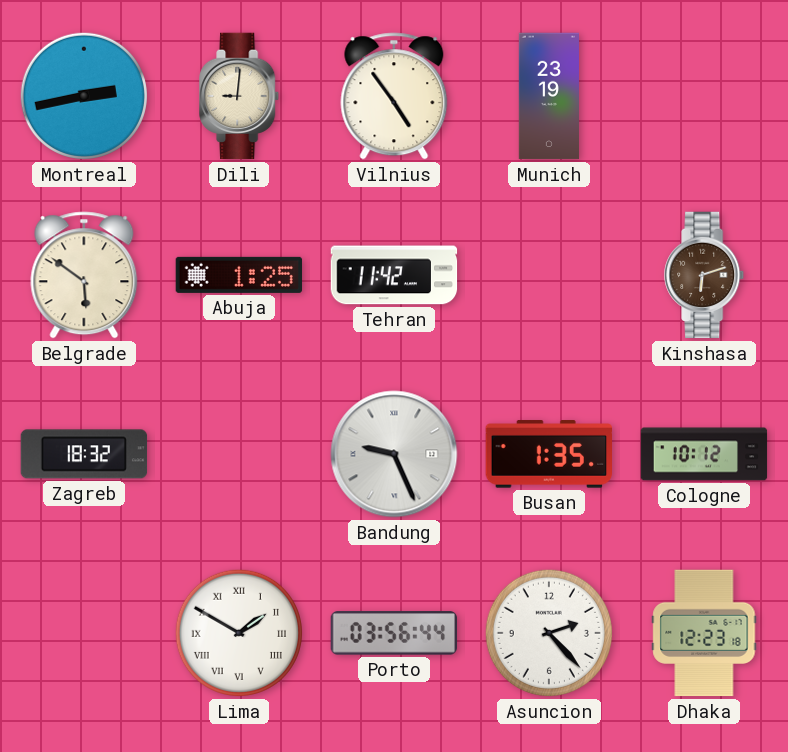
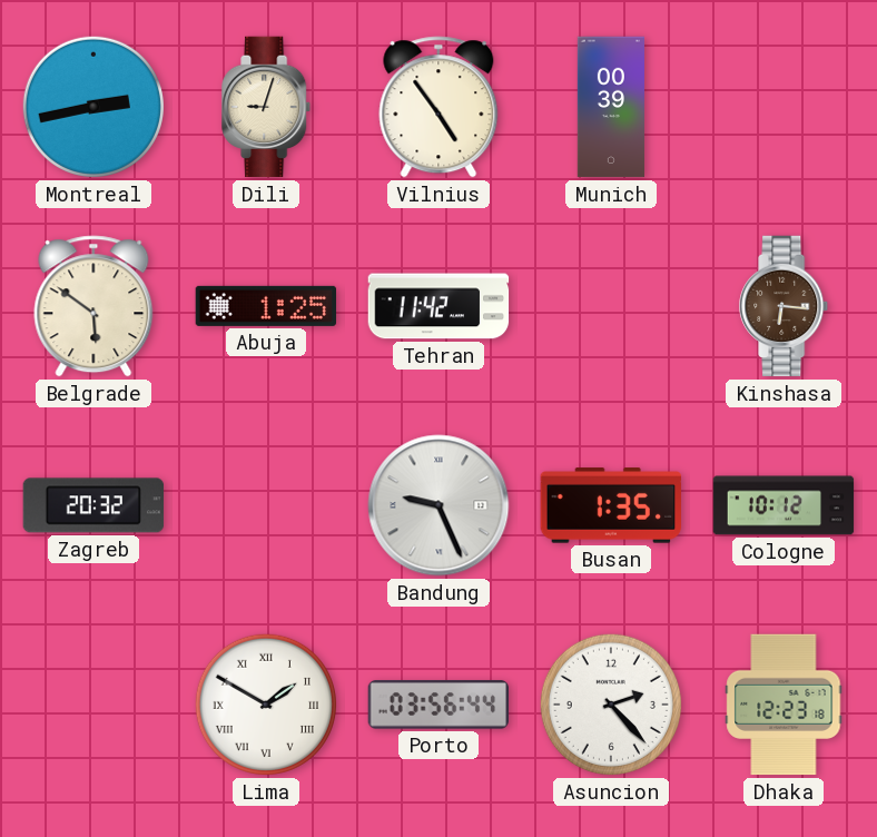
Dili: 9:01 -> 9:03
Munich: 23:19 -> 00:39
Kinshasa: 6:12 -> 6:16
Zagreb: 18:32 -> 20:32
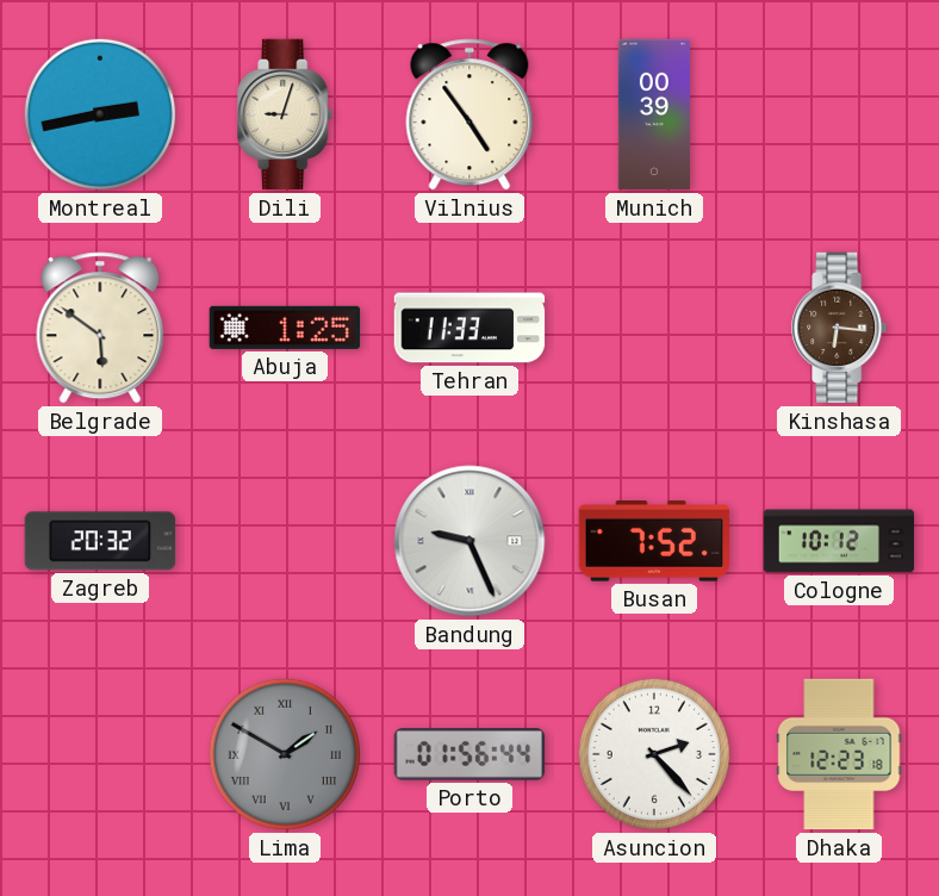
Tehran: 11:42 -> 11:33
Busan: 1:35 -> 7:52
Lima dial: white -> grey
Porto: 03:56 -> 01:56
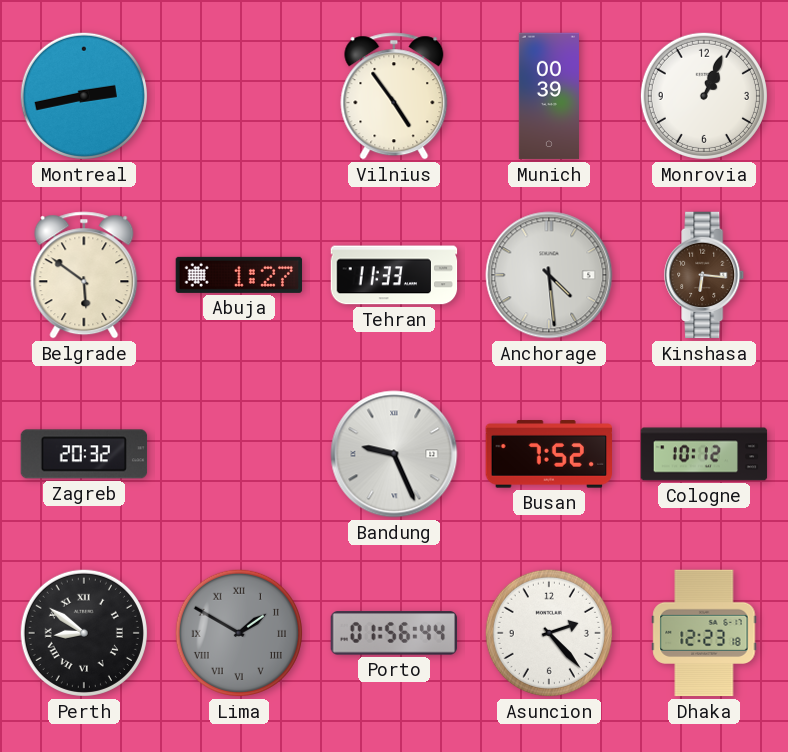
Dili: 9:03 -> none
Monrovia: none -> 1:04
Abuja: 1:25 -> 1:27
Anchorage: none -> 4:29
Perth: none -> 8:51
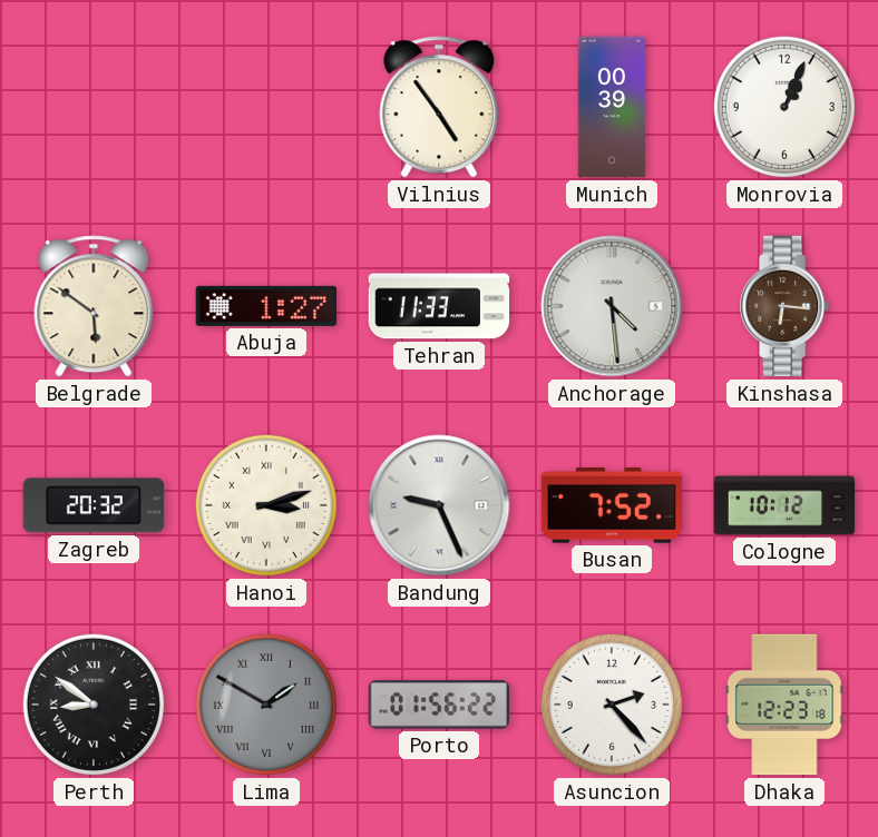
Montreal: 2:43 -> none
Hanoi: none -> 3:12
Porto: 01:56:44 -> 01:56:22
